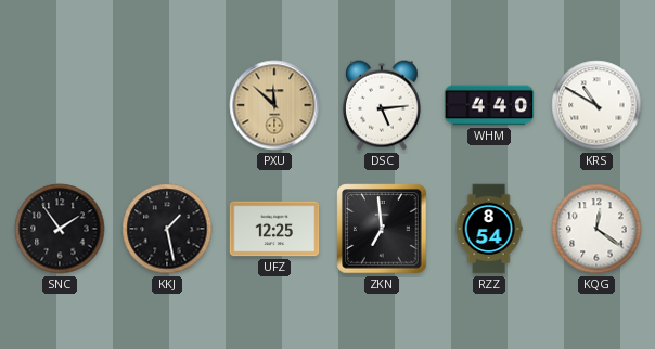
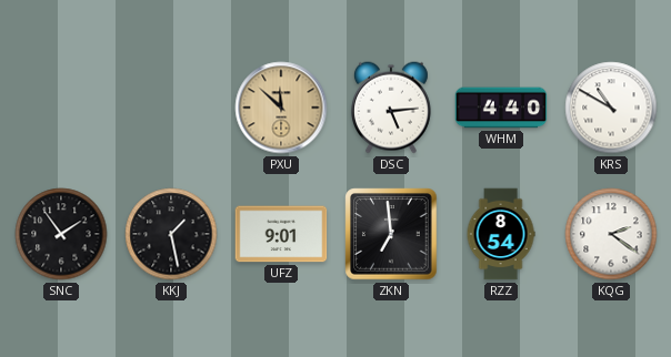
UFZ: 12:25 -> 9:01
KQG: 12:21 -> 2:21
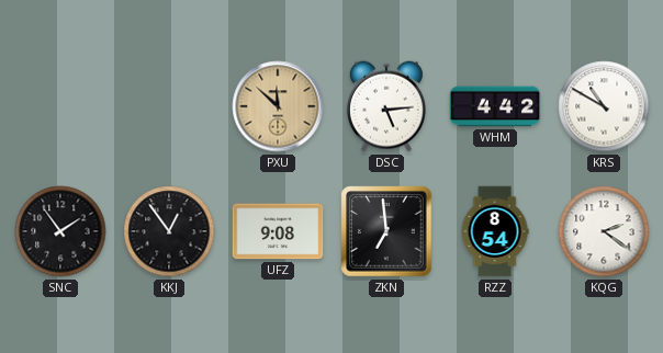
WHM: 4:40 -> 4:42
KKJ: 1:28 -> 12:54
UFZ: 9:01 -> 9:08
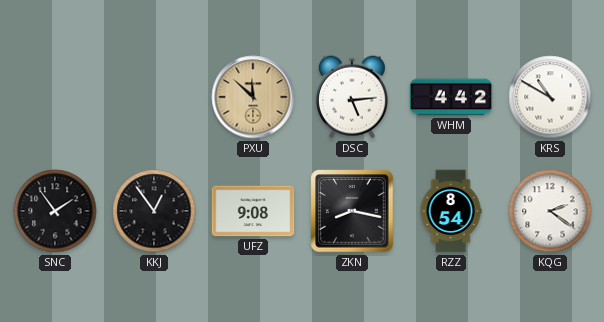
ZKN: 6:59 -> 8:17
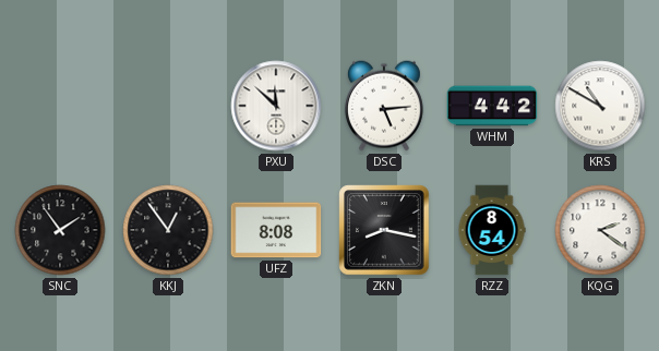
PXU dial: champagne -> white
UFZ: 9:08 -> 8:08
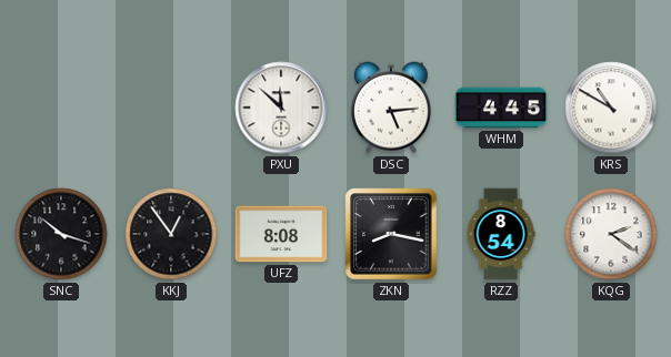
WHM: 4:42 -> 4:45
SNC: 1:54 -> 10:18
